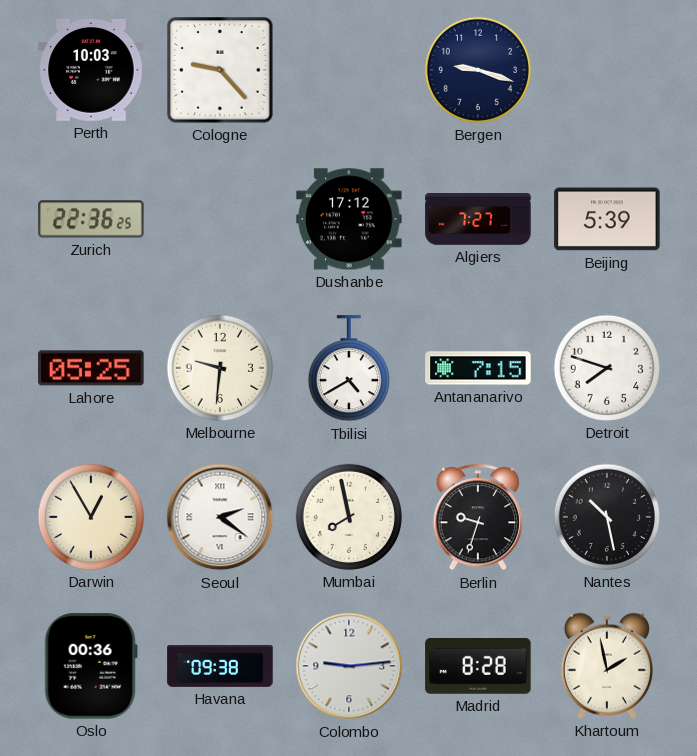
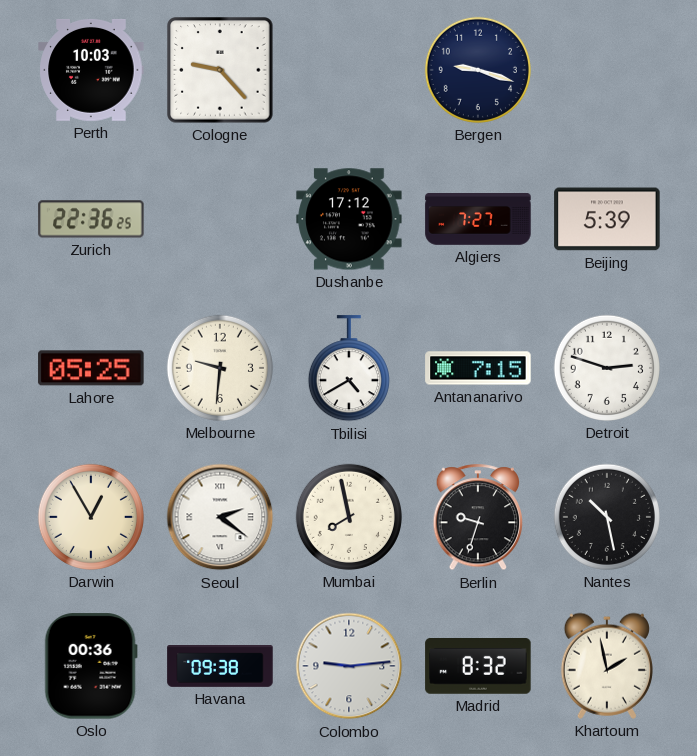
Detroit: 7:48 -> 2:48
Madrid: 8:28 -> 8:32
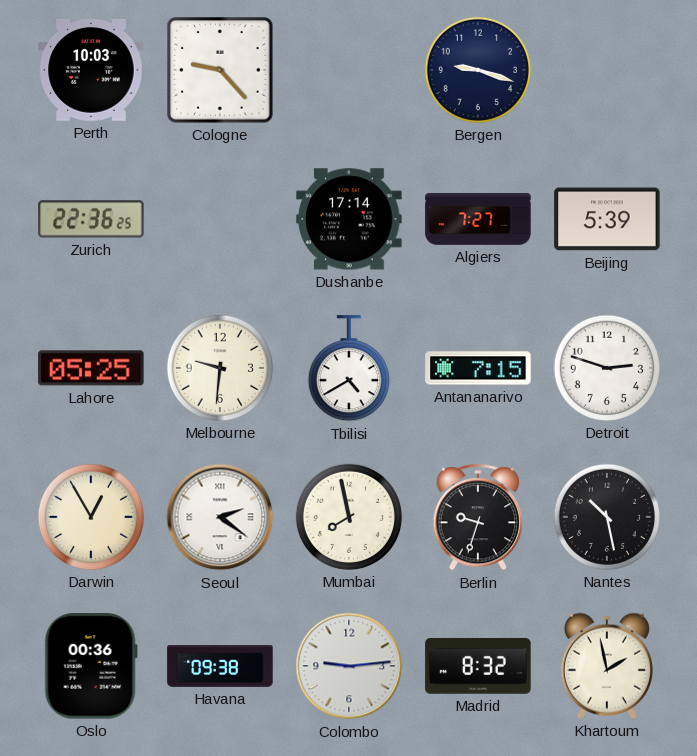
Dushanbe: 17:12 -> 17:14
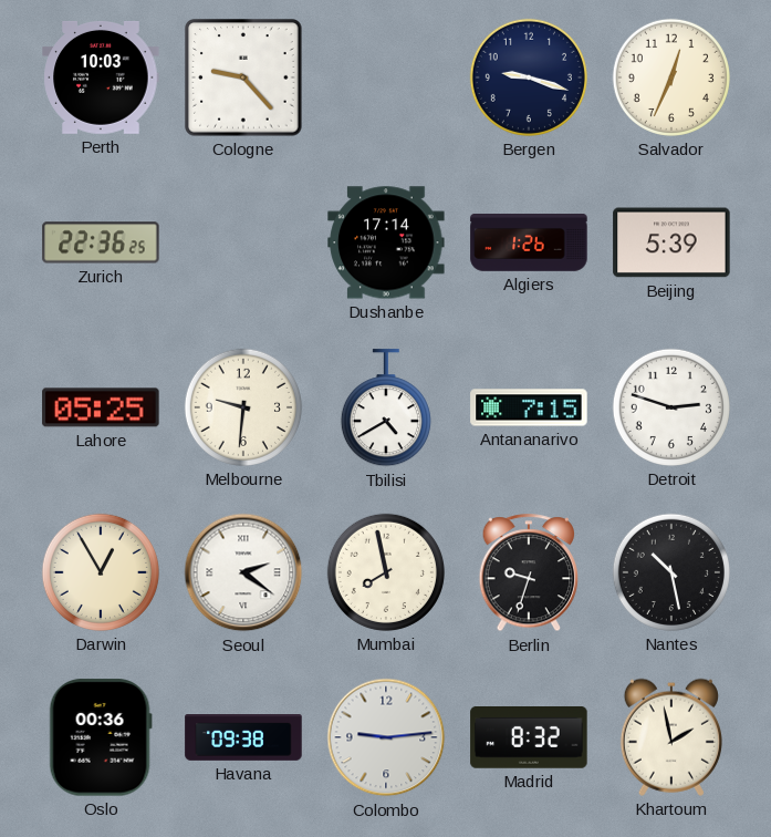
Salvador: none -> 12:34
Algiers: 7:27 -> 1:26
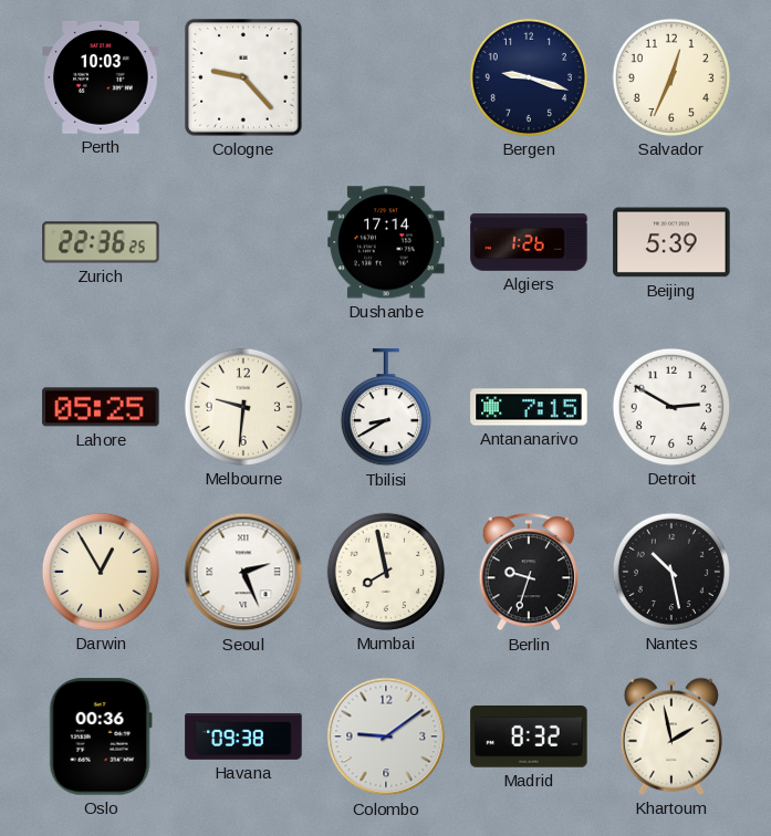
Tbilisi: 4:40 -> 8:40
Detroit: 2:48 -> 2:50
Seoul: 2:21 -> 2:26
Colombo: 9:14 -> 9:09
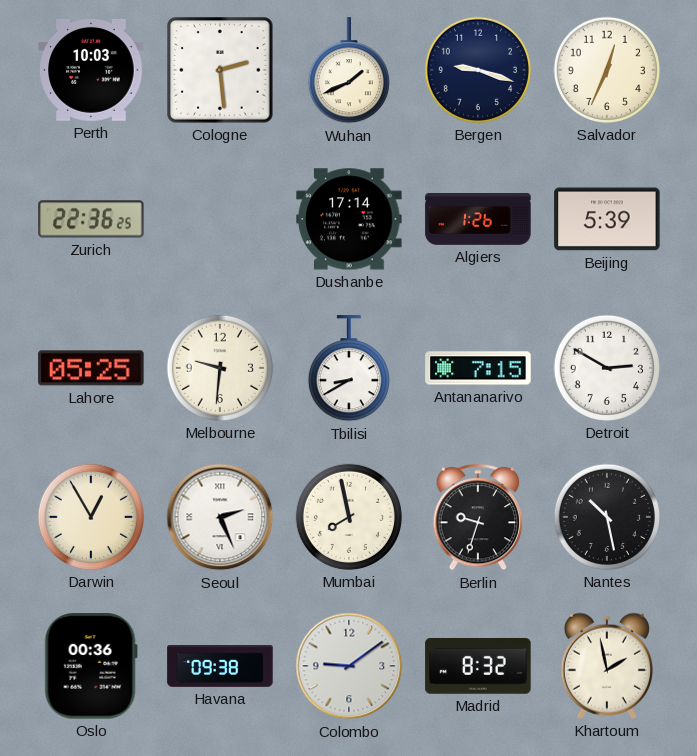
Cologne: 9:23 -> 2:29
Wuhan: none -> 1:41
